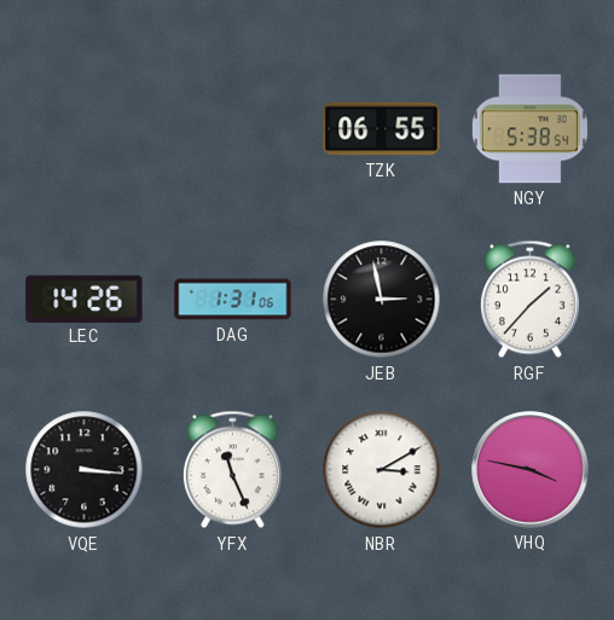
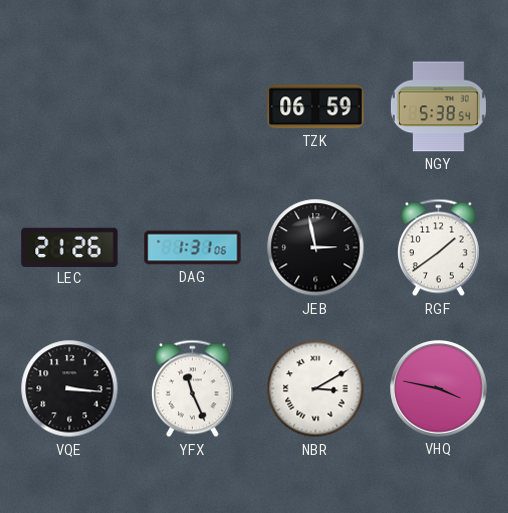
TZK: 06:55 -> 06:59
LEC: 14:26 -> 21:26
RGF: 1:37 -> 1:39
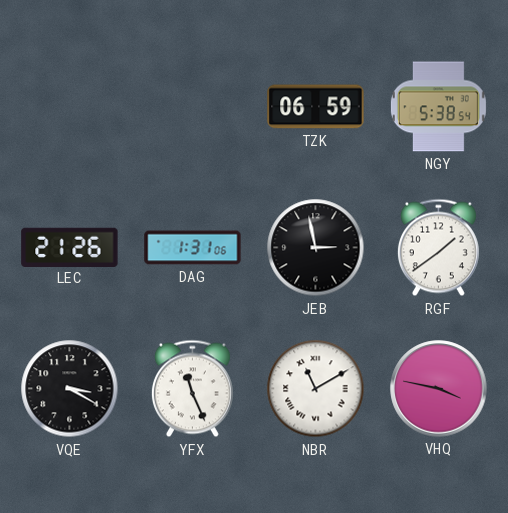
VQE: 3:16 -> 3:20
NBR: 3:10 -> 11:10
